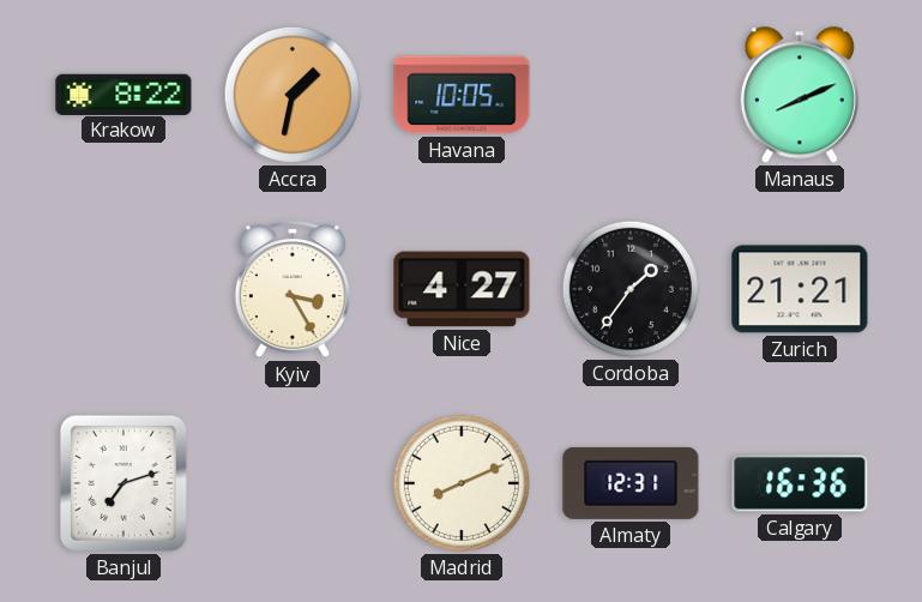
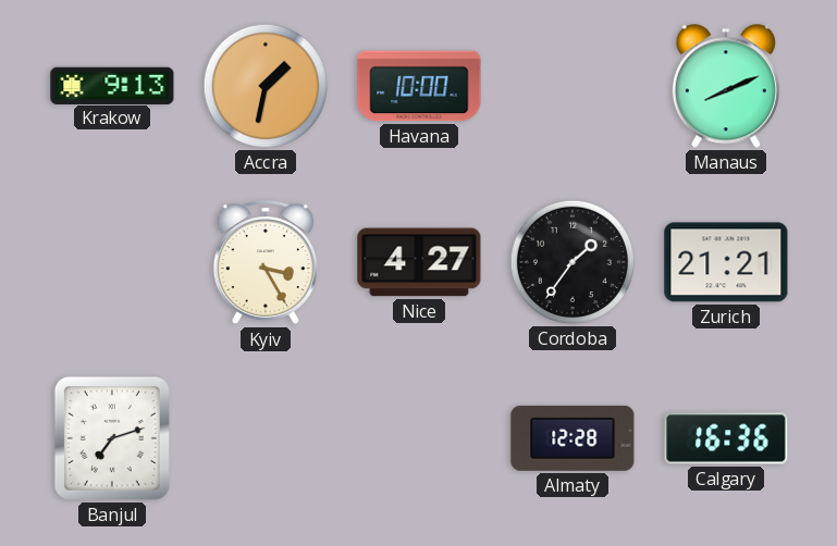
Krakow: 8:22 -> 9:13
Havana: 10:05 -> 10:00
Madrid: 8:11 -> none
Almaty: 12:31 -> 12:28
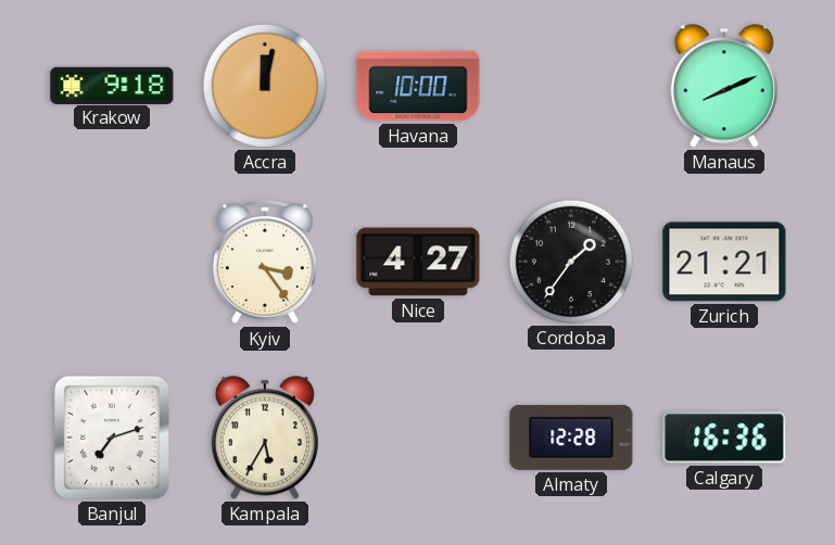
Krakow: 9:13 -> 9:18
Accra: 1:32 -> 12:02
Kyiv: 3:25 -> 3:24
Kampala: none -> 5:35
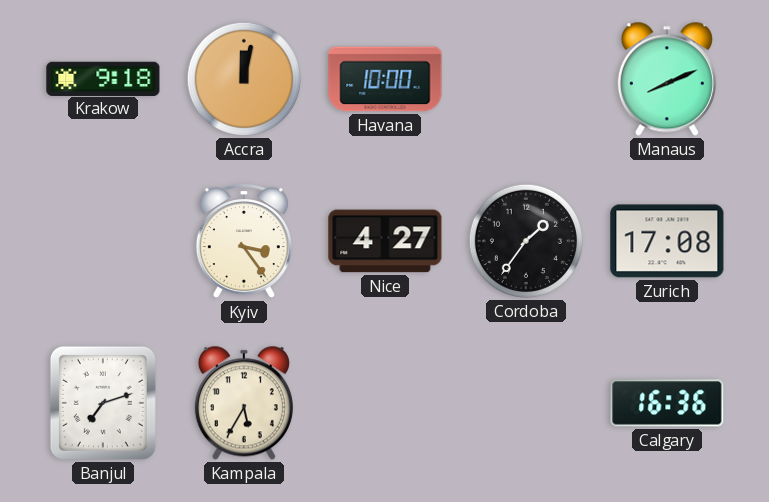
Zurich: 21:21 -> 17:08
Almaty: 12:28 -> none
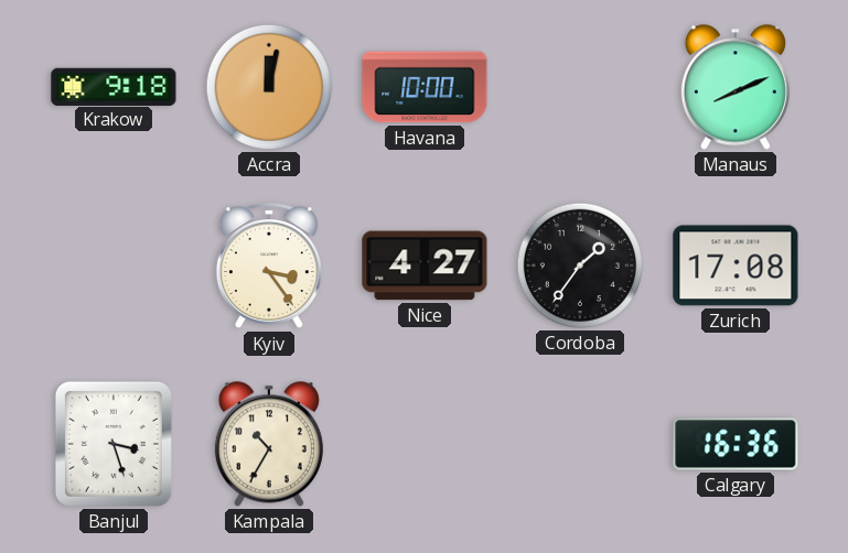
Banjul: 7:12 -> 3:27
Kampala: 5:35 -> 10:35
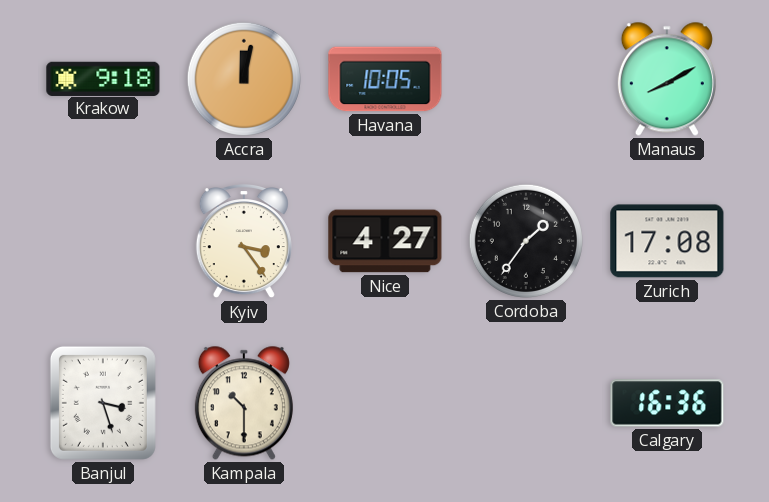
Havana: 10:00 -> 10:05
Manaus: 8:11 -> 8:10
Kampala: 10:35 -> 10:30
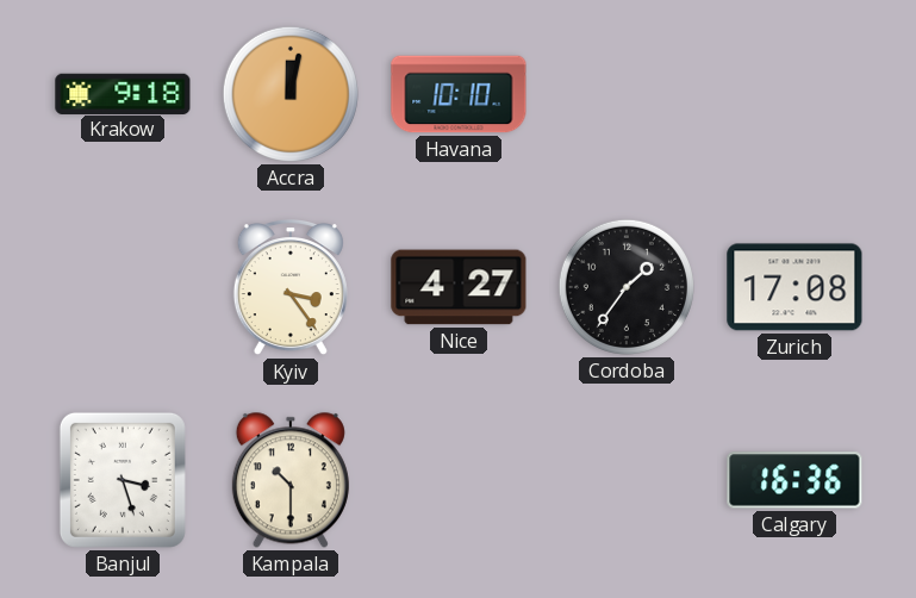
Havana: 10:05 -> 10:10
Manaus: 8:10 -> none
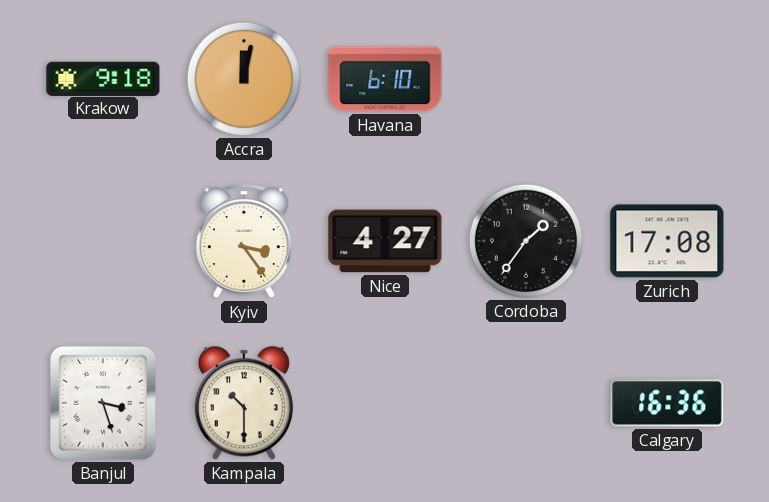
Havana: 10:10 -> 6:10
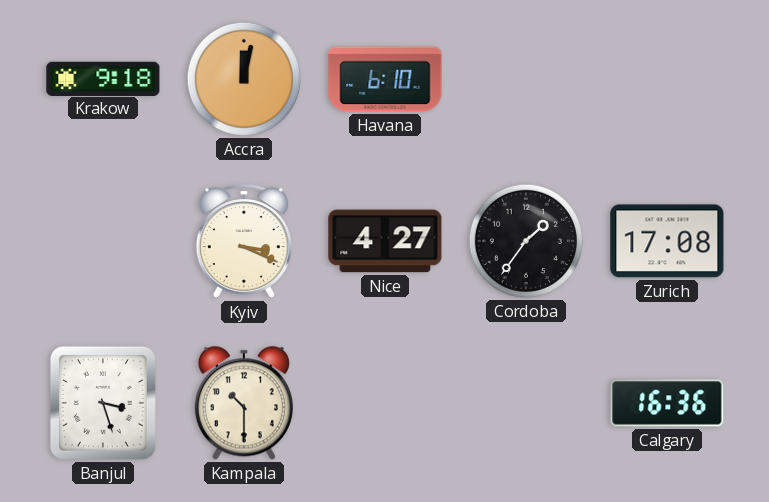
Kyiv: 3:24 -> 3:19
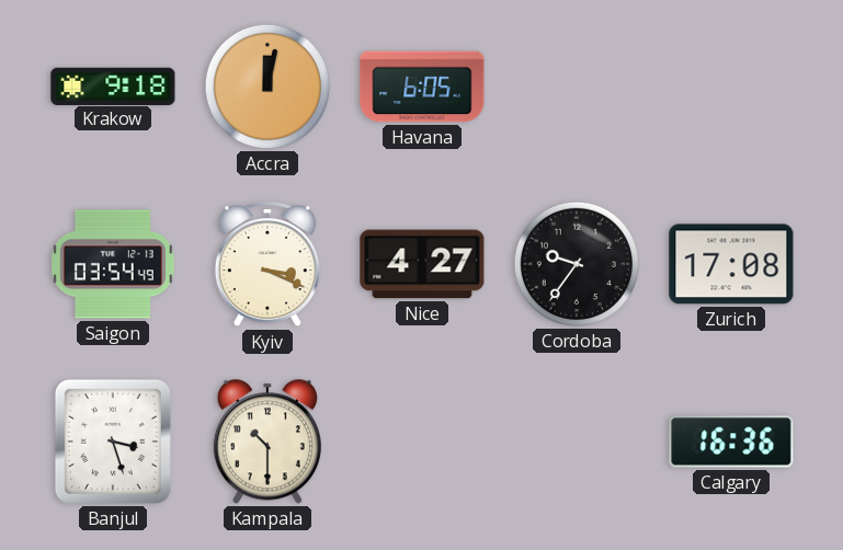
Havana: 6:10 -> 6:05
Saigon: none -> 03:54
Cordoba: 1:36 -> 9:36
